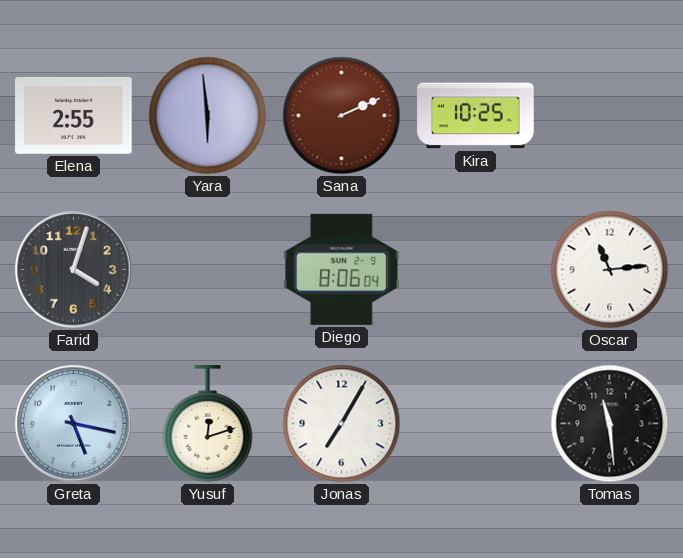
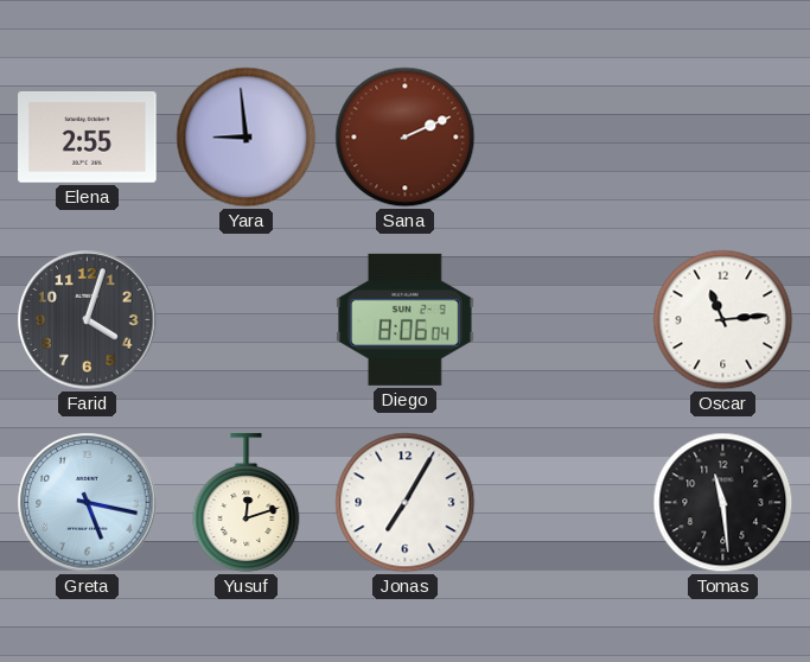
Yara: 5:59 -> 8:59
Kira: 10:25 -> none
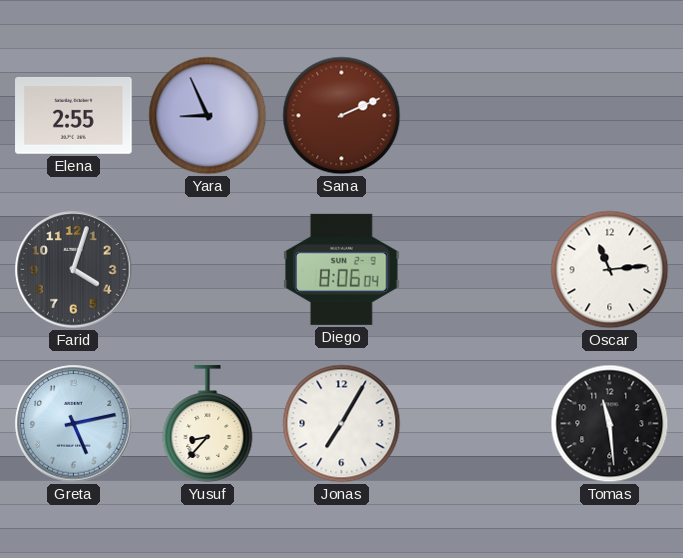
Yara: 8:59 -> 8:56
Greta: 5:17 -> 5:13
Yusuf: 12:12 -> 8:37
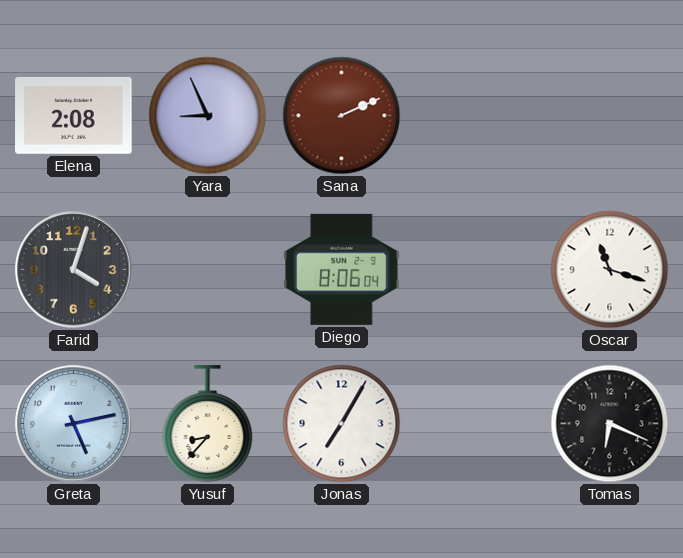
Elena: 2:55 -> 2:08
Oscar: 11:14 -> 11:18
Tomas: 11:29 -> 6:19
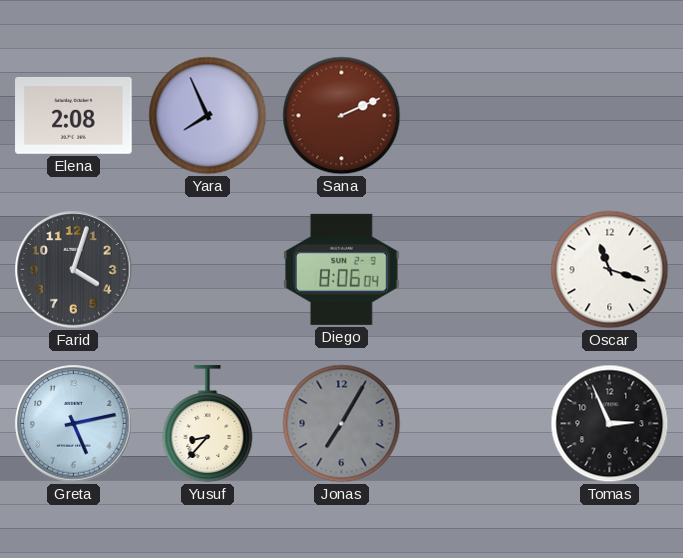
Yara: 8:56 -> 7:56
Jonas dial: white -> grey
Tomas: 6:19 -> 2:56
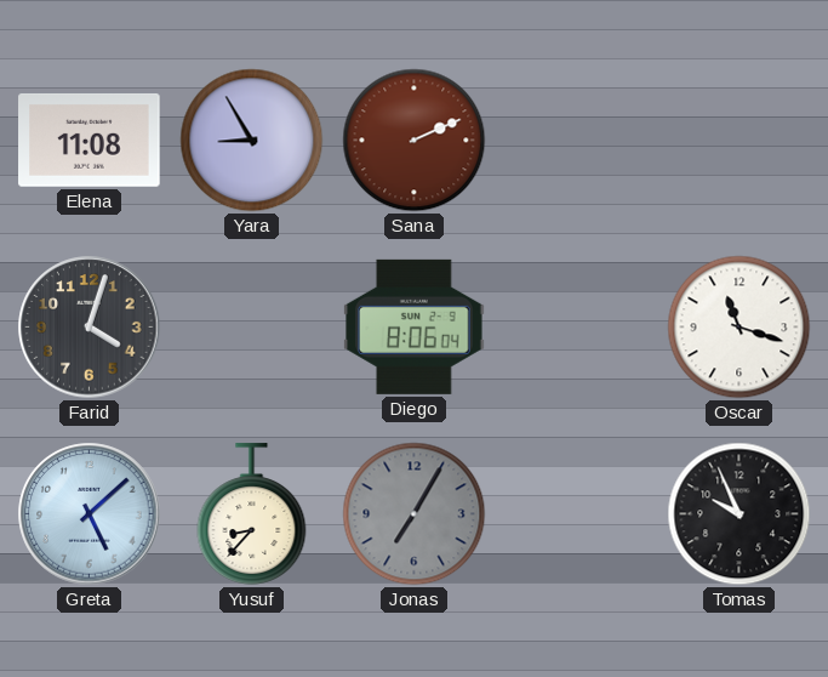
Elena: 2:08 -> 11:08
Yara: 7:56 -> 8:55
Greta: 5:13 -> 5:08
Tomas: 2:56 -> 9:56
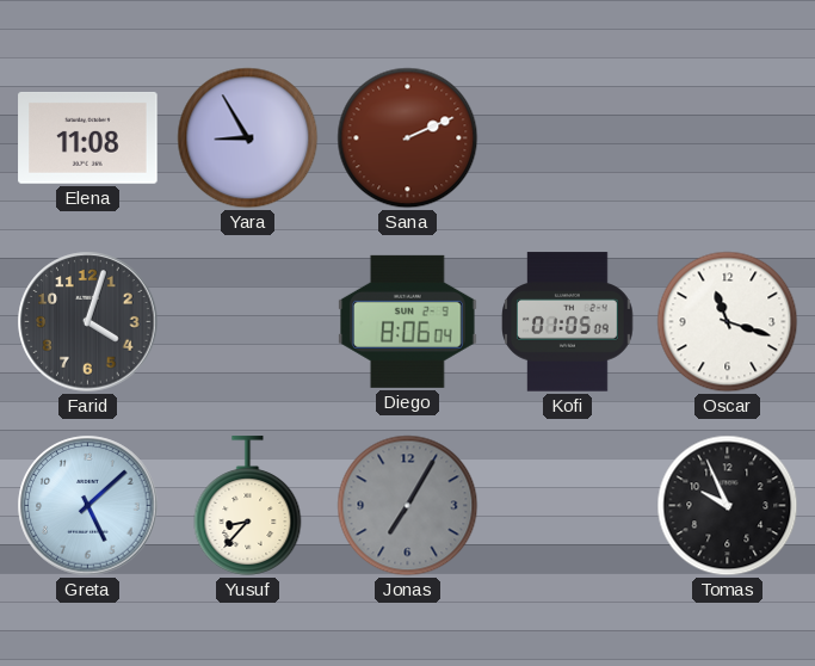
Kofi: none -> 01:05
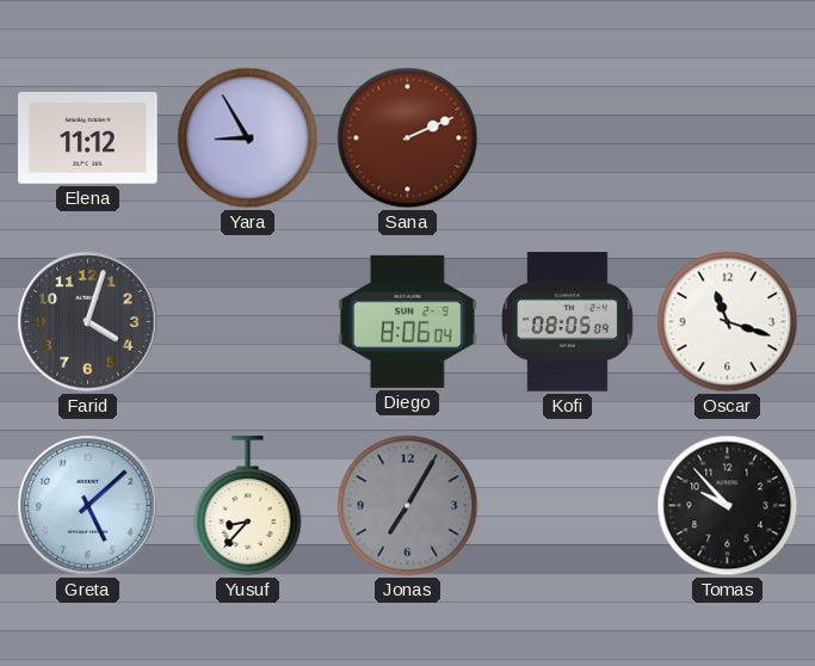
Elena: 11:08 -> 11:12
Kofi: 01:05 -> 08:05
Tomas: 9:56 -> 9:53
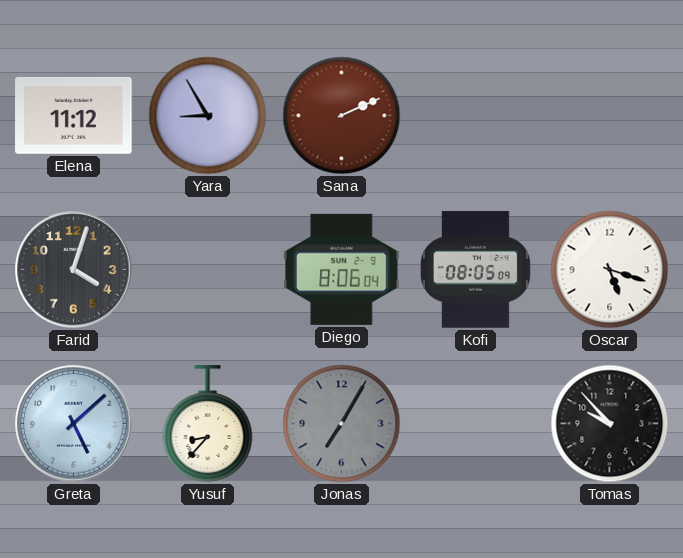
Oscar: 11:18 -> 5:18
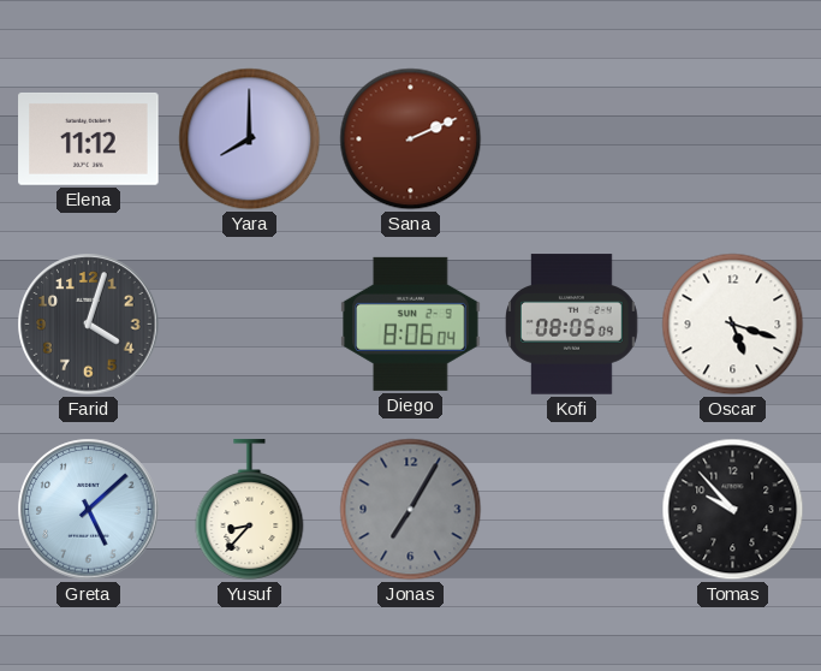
Yara: 8:55 -> 8:00
